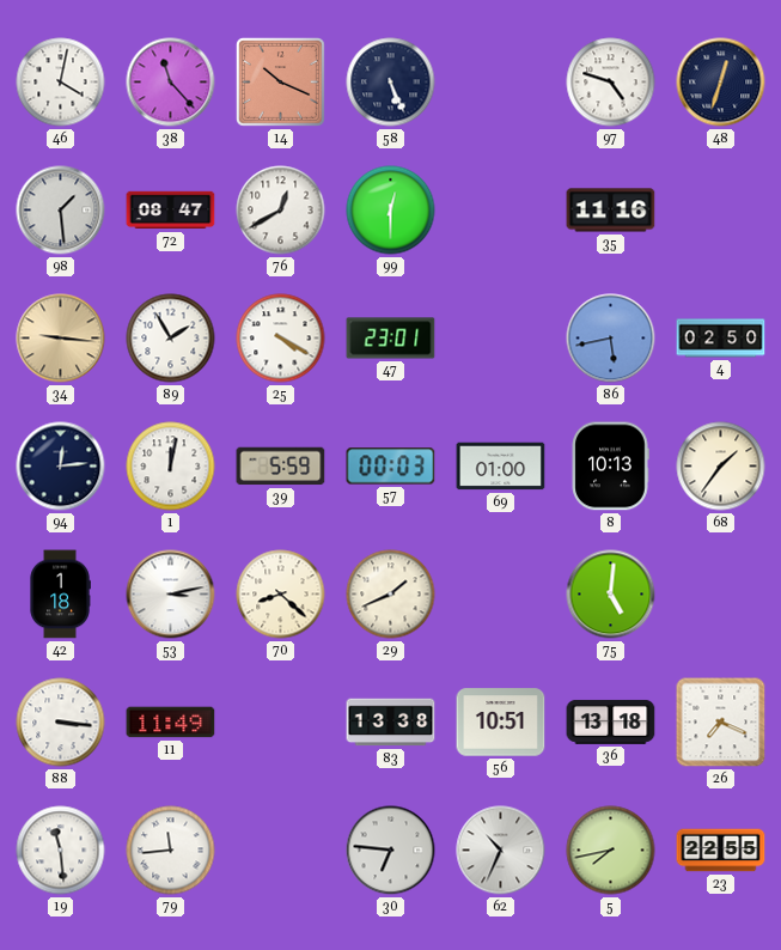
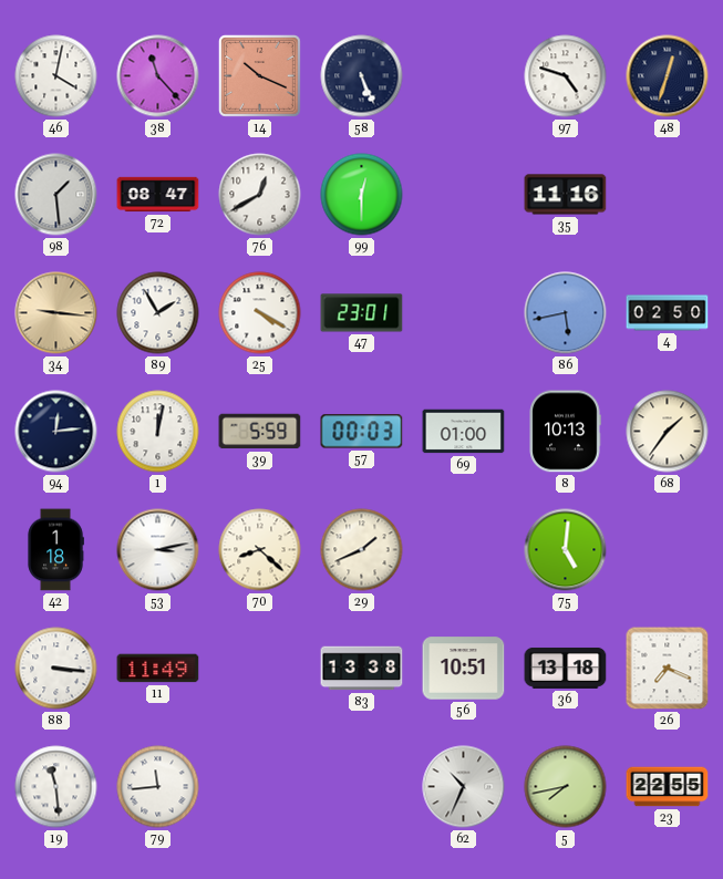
30: 6:46 -> none
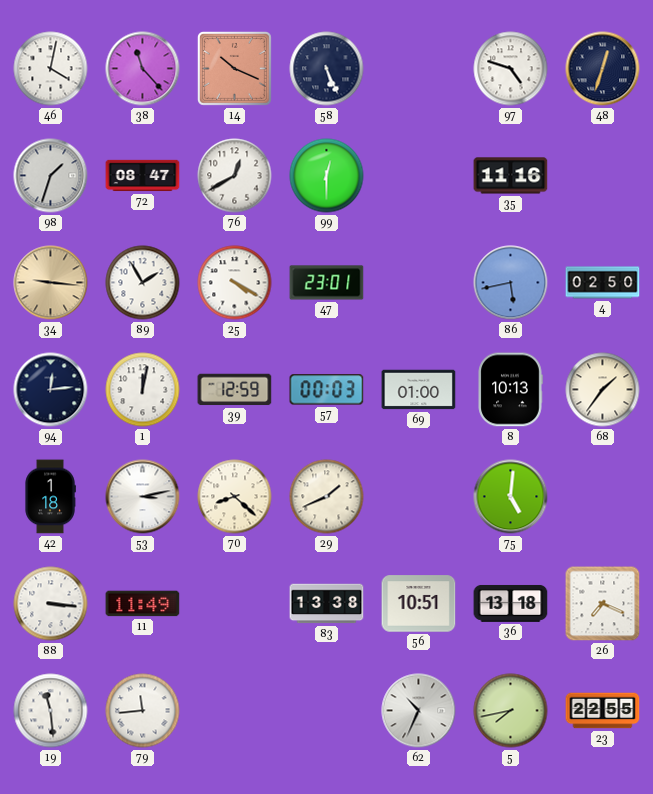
98: 1:29 -> 1:33
39: 5:59 -> 12:59
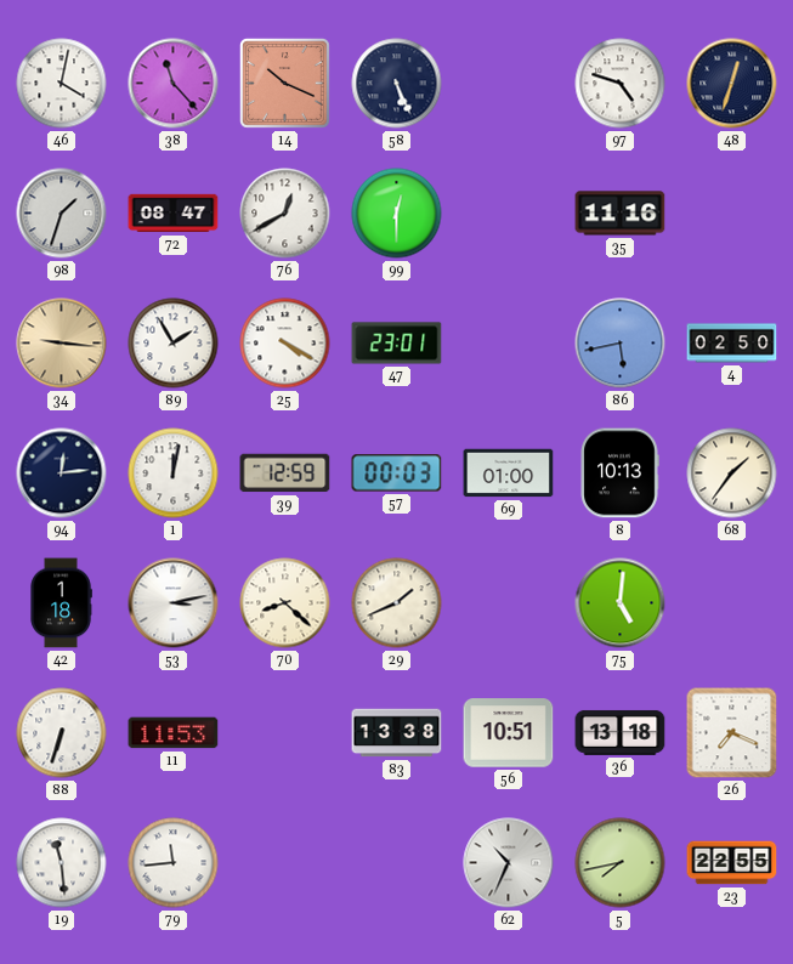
88: 3:16 -> 6:33
11: 11:49 -> 11:53
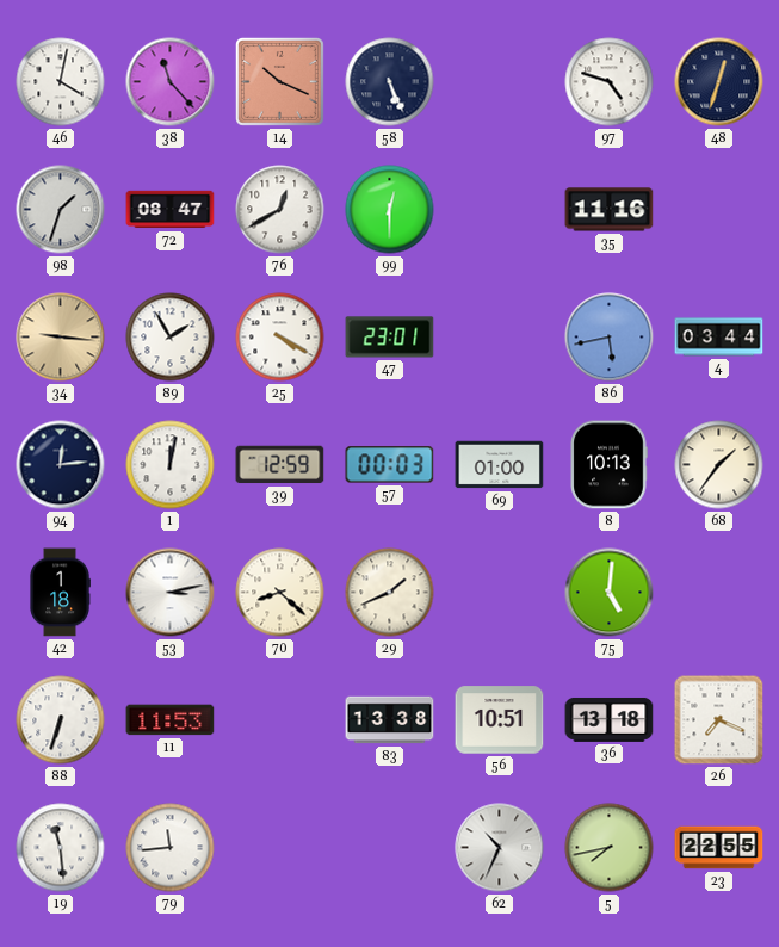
4: 02:50 -> 03:44
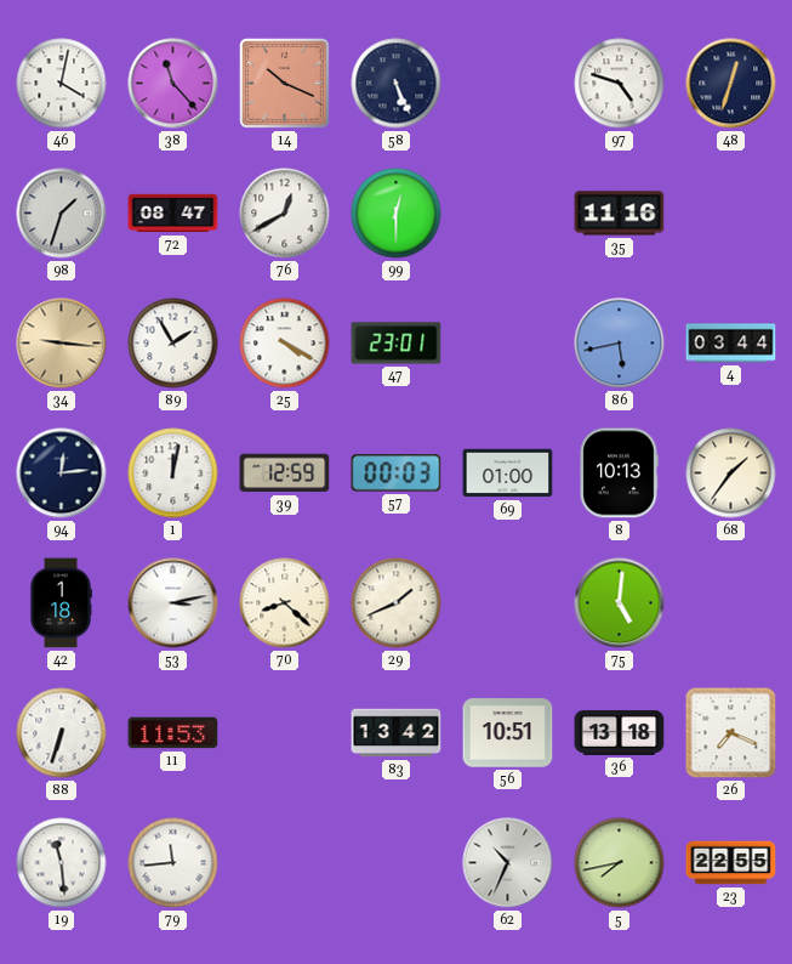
83: 13:38 -> 13:42
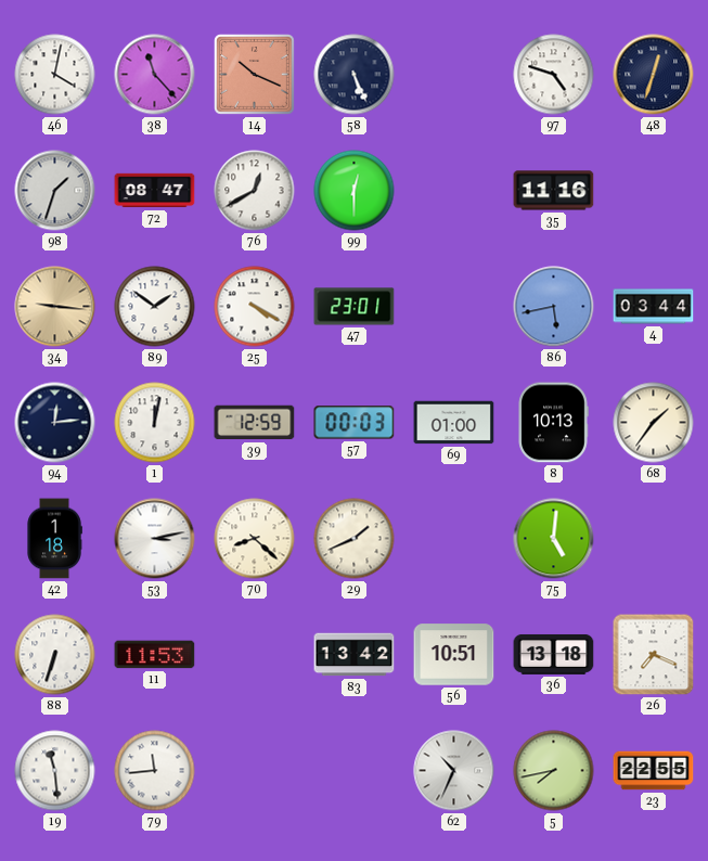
89: 1:55 -> 1:51
